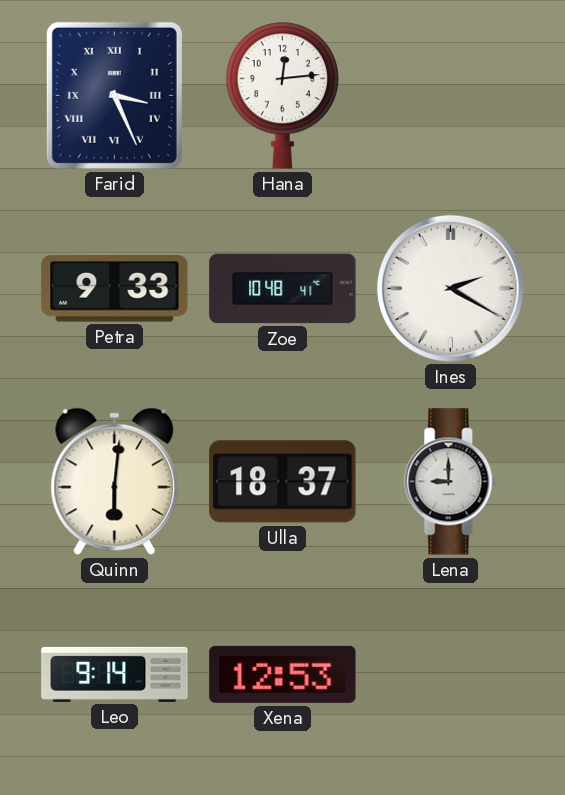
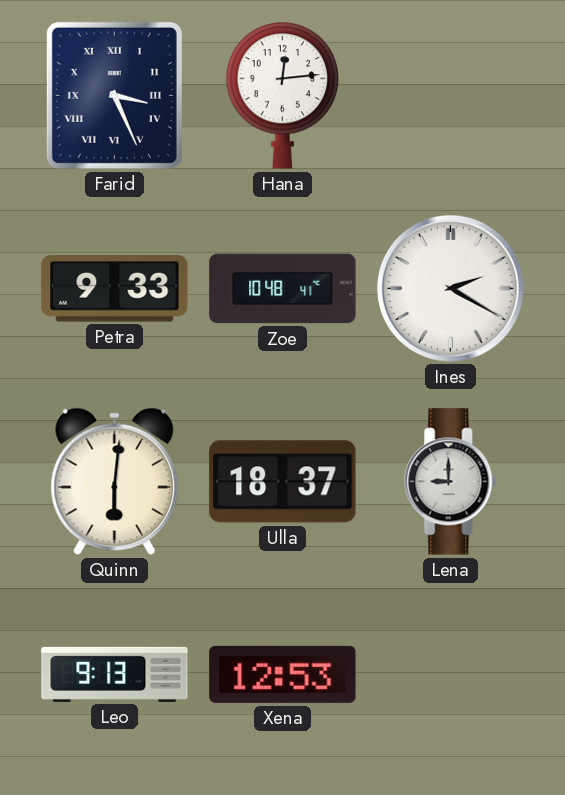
Leo: 9:14 -> 9:13
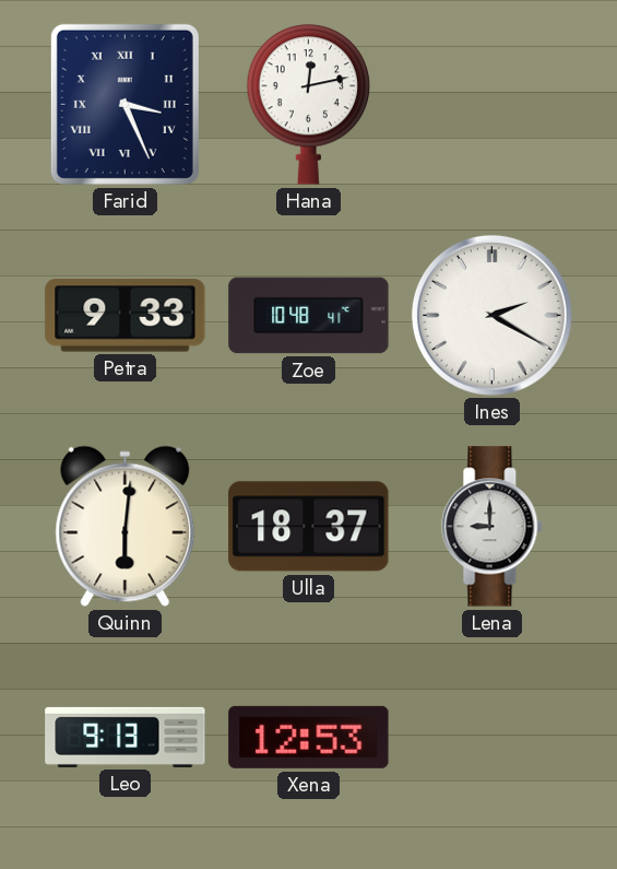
Hana: 12:14 -> 12:13
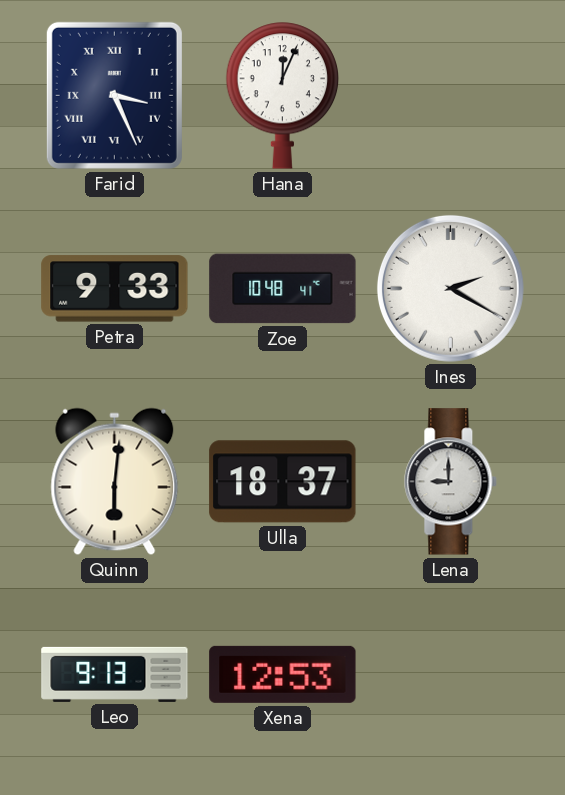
Hana: 12:13 -> 12:04
